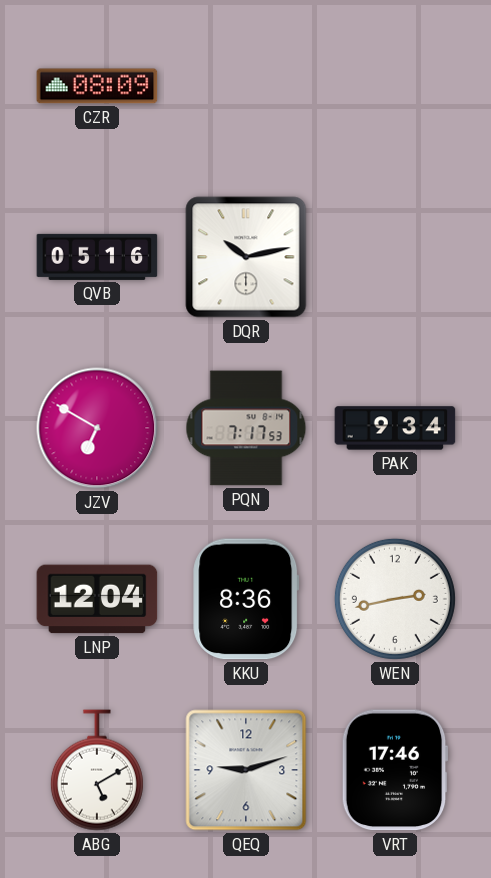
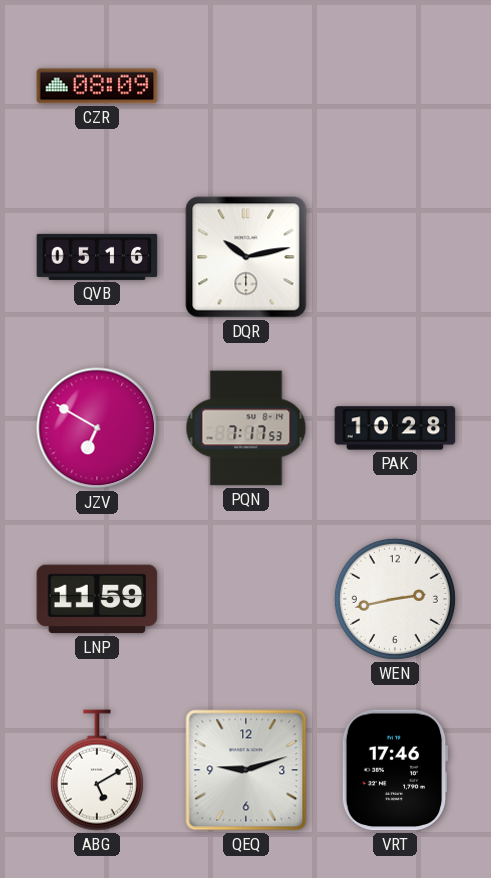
PAK: 9:34 -> 10:28
LNP: 12:04 -> 11:59
KKU: 8:36 -> none
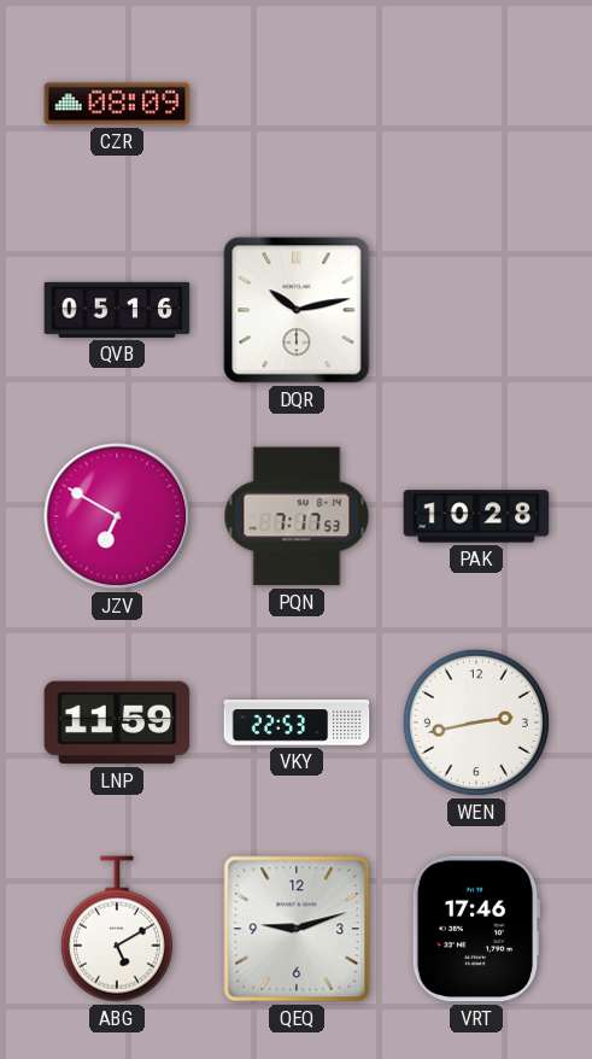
VKY: none -> 22:53
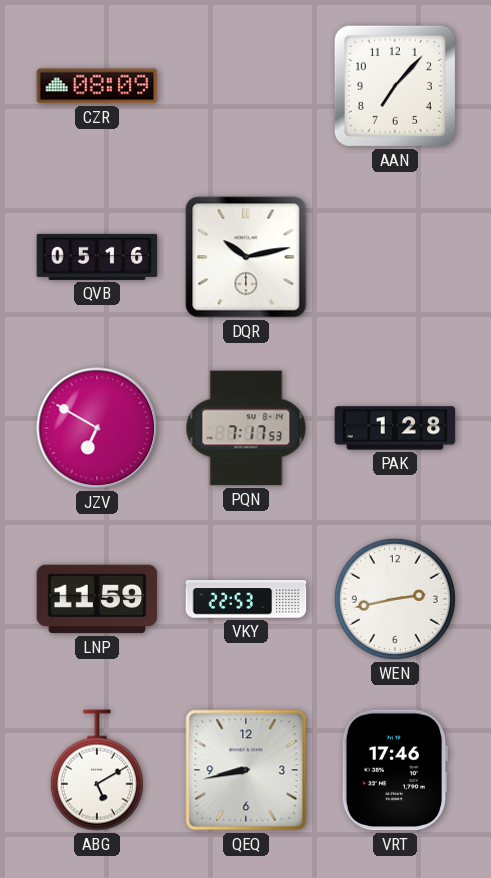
AAN: none -> 7:07
PAK: 10:28 -> 1:28
QEQ: 9:12 -> 8:43
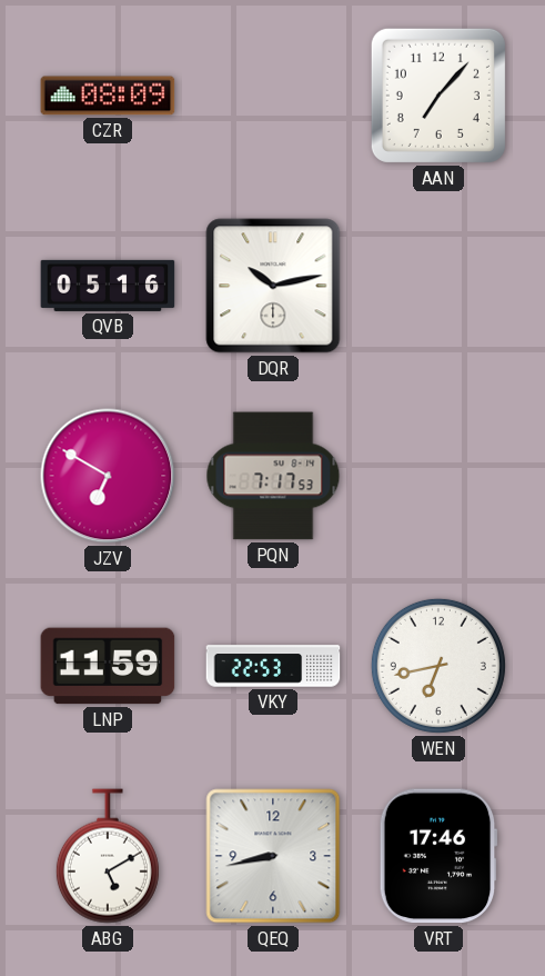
PAK: 1:28 -> none
WEN: 2:43 -> 6:43
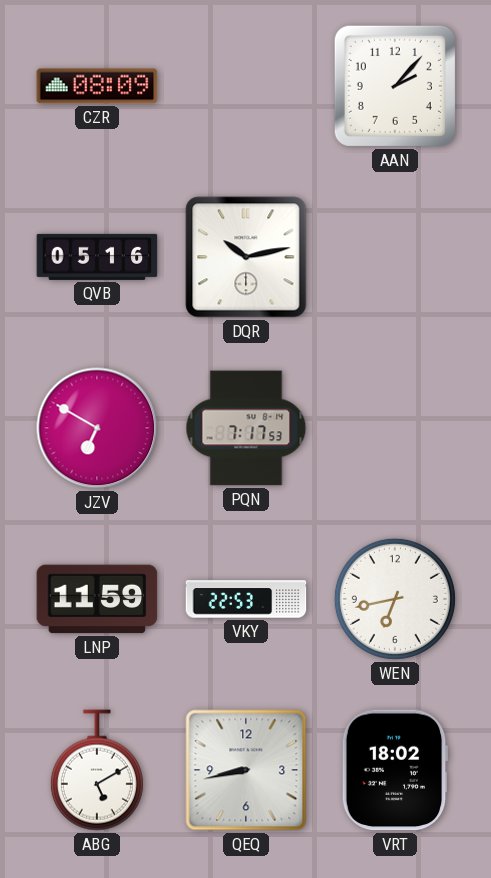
AAN: 7:07 -> 2:07
VRT: 17:46 -> 18:02
